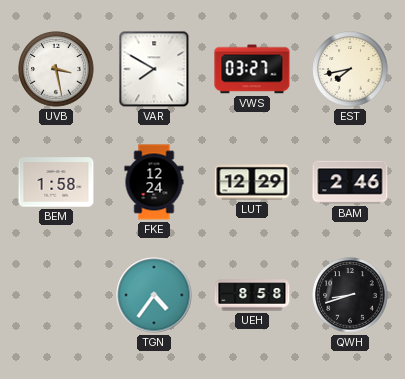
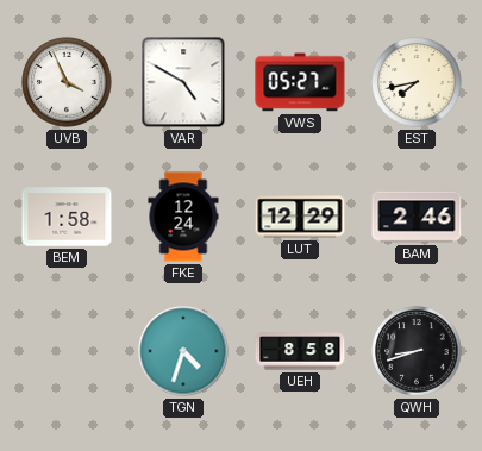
UVB: 3:28 -> 3:56
VAR: 7:50 -> 4:50
VWS: 03:27 -> 05:27
TGN: 4:36 -> 4:33
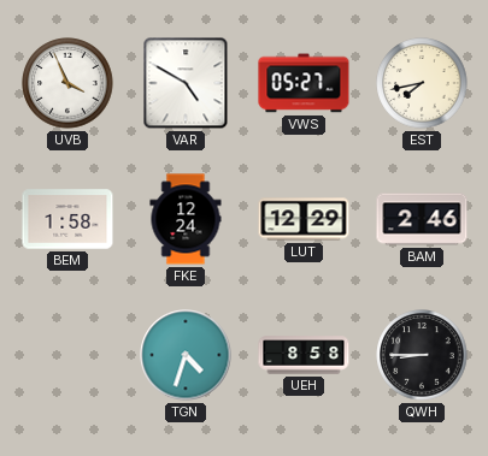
QWH: 8:42 -> 8:45
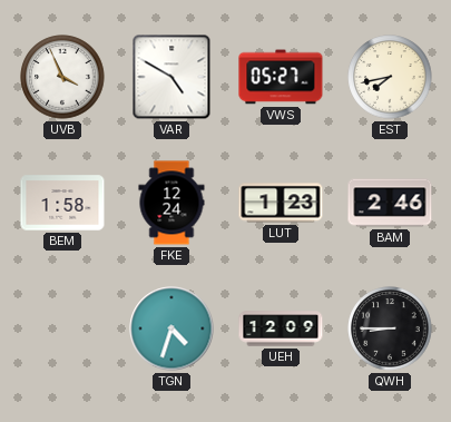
LUT: 12:29 -> 1:23
UEH: 8:58 -> 12:09
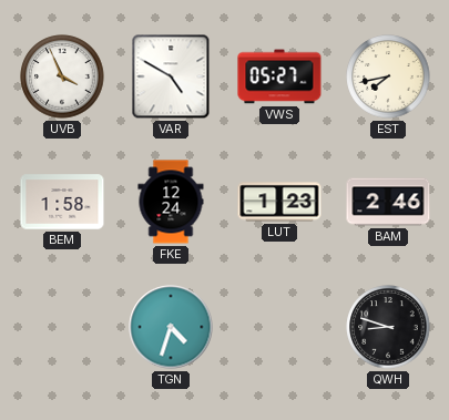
UEH: 12:09 -> none
QWH: 8:45 -> 8:48
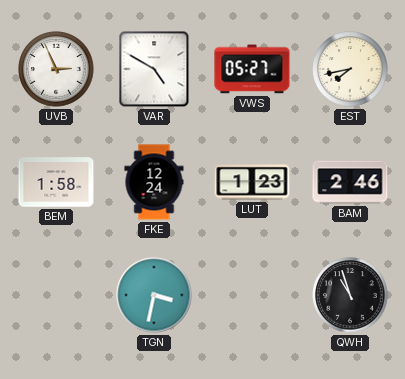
UVB: 3:56 -> 2:56
TGN: 4:33 -> 3:32
QWH: 8:48 -> 10:57
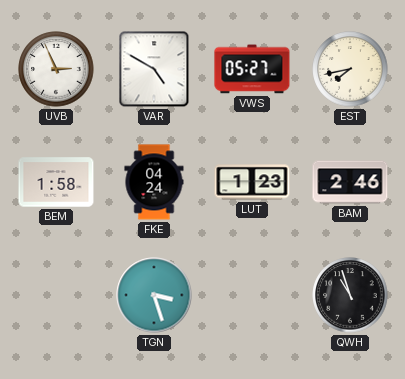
FKE: 12:24 -> 04:24
TGN: 3:32 -> 3:27
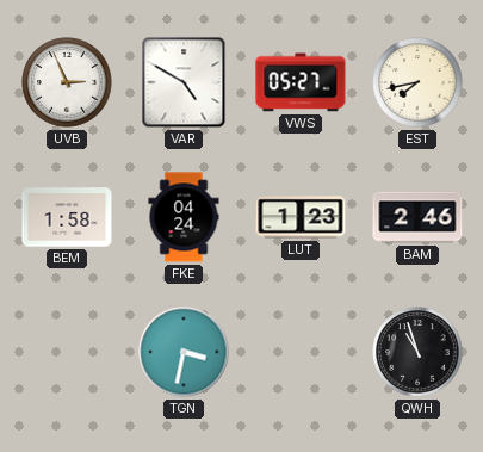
TGN: 3:27 -> 3:32
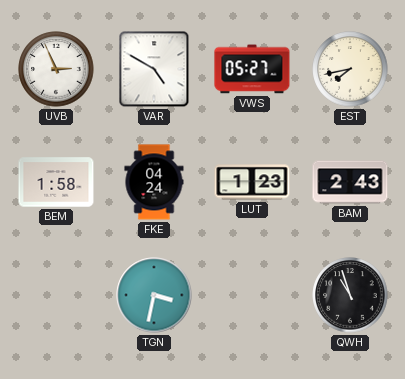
BAM: 2:46 -> 2:43
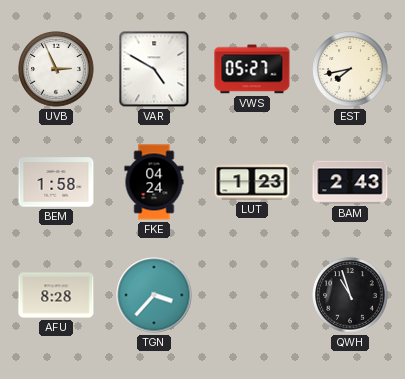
AFU: none -> 8:28
TGN: 3:32 -> 3:37
